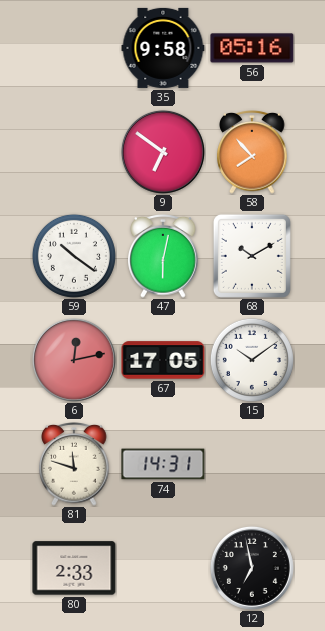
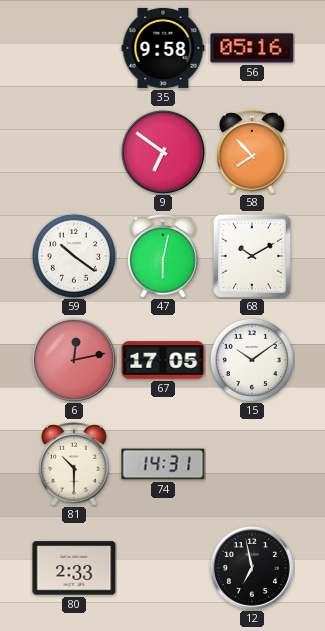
81: 11:48 -> 10:30
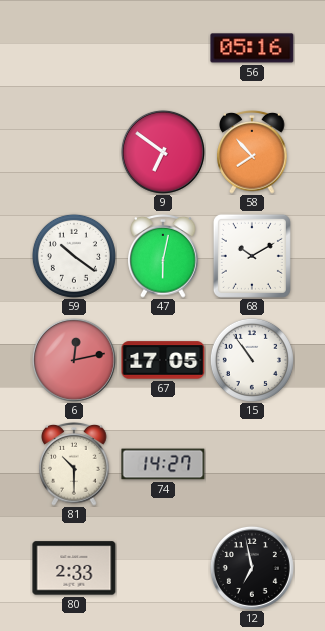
35: 9:58 -> none
15: 10:09 -> 10:54
74: 14:31 -> 14:27
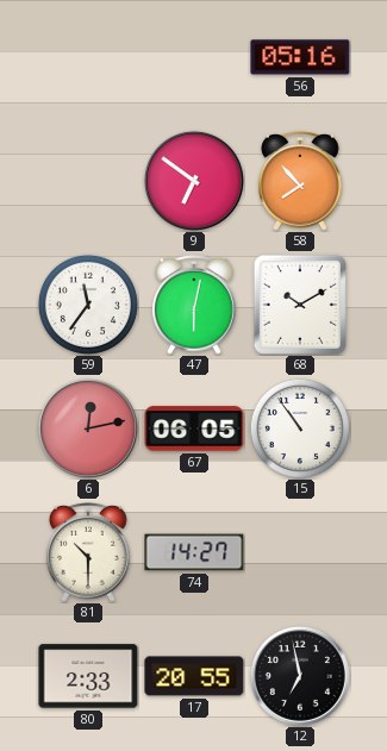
59: 10:21 -> 11:36
67: 17:05 -> 06:05
17: none -> 20:55
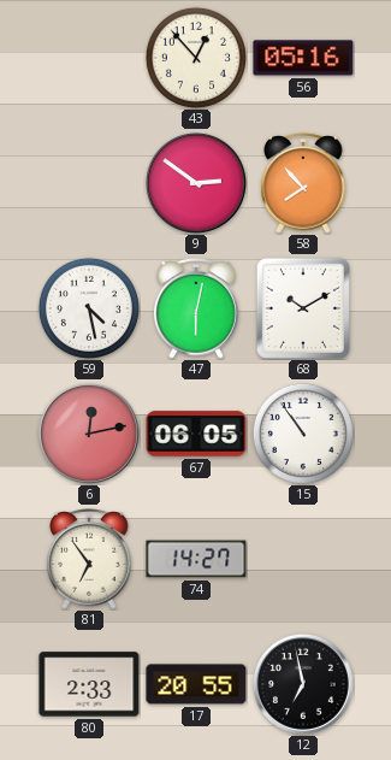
43: none -> 12:53
9: 6:51 -> 2:51
59: 11:36 -> 4:28
81: 10:30 -> 6:54
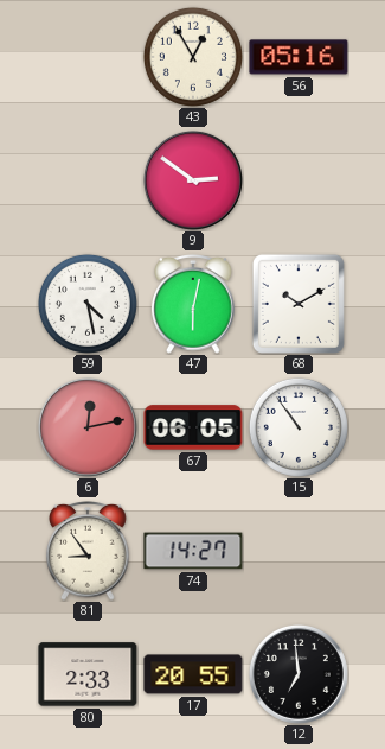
43: 12:53 -> 12:55
58: 7:53 -> none
81: 6:54 -> 8:54
12: 6:58 -> 6:59
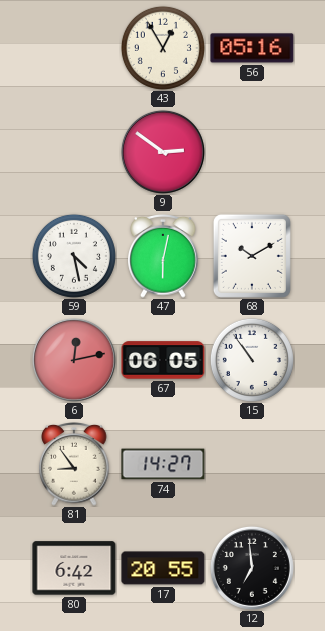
80: 2:33 -> 6:42
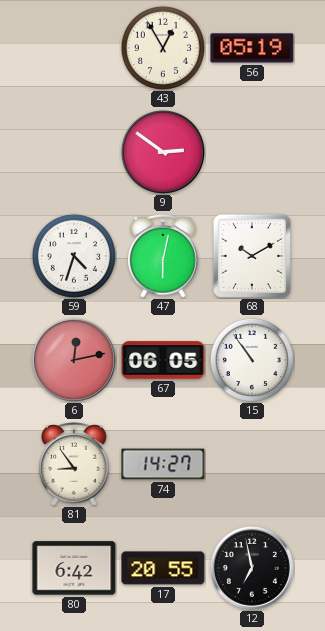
56: 05:16 -> 05:19
59: 4:28 -> 4:33
12: 6:59 -> 6:58
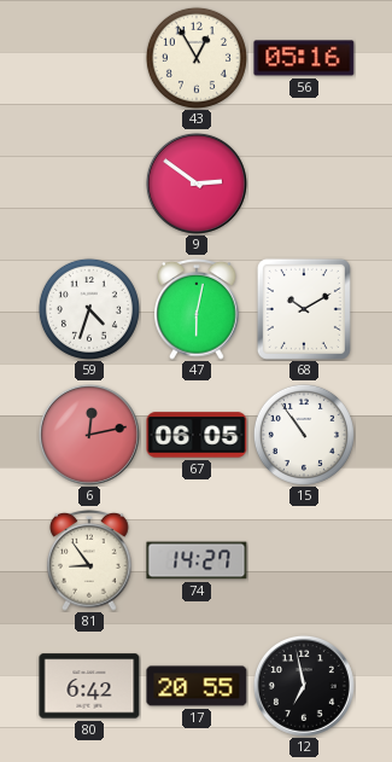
56: 05:19 -> 05:16
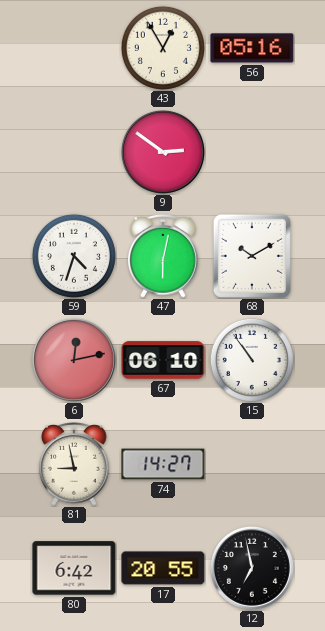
67: 06:05 -> 06:10
81: 8:54 -> 8:58
